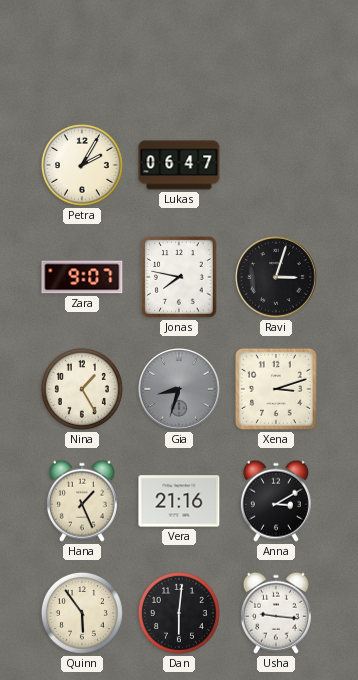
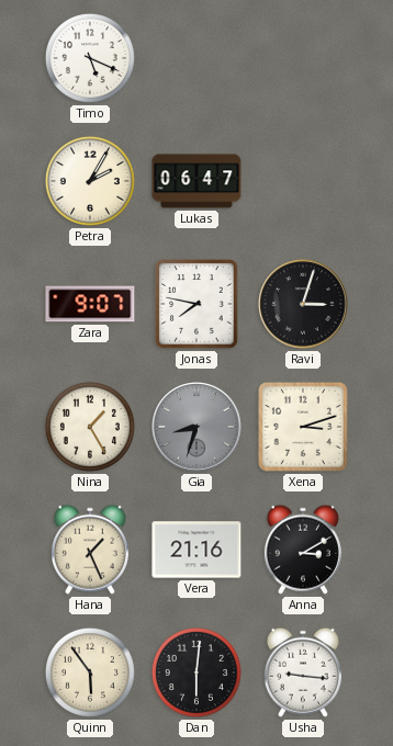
Timo: none -> 5:19
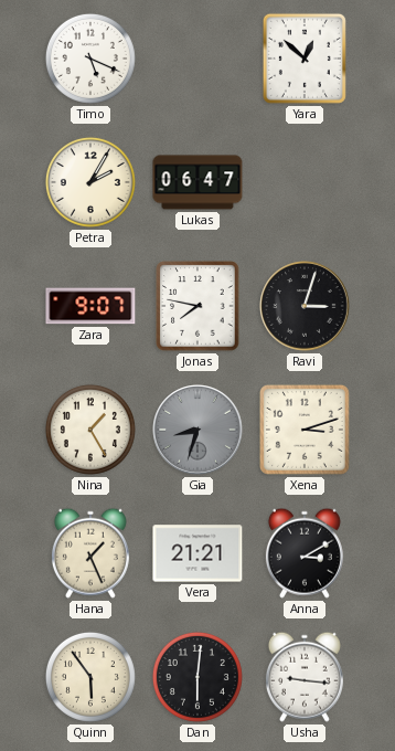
Yara: none -> 12:52
Vera: 21:16 -> 21:21
